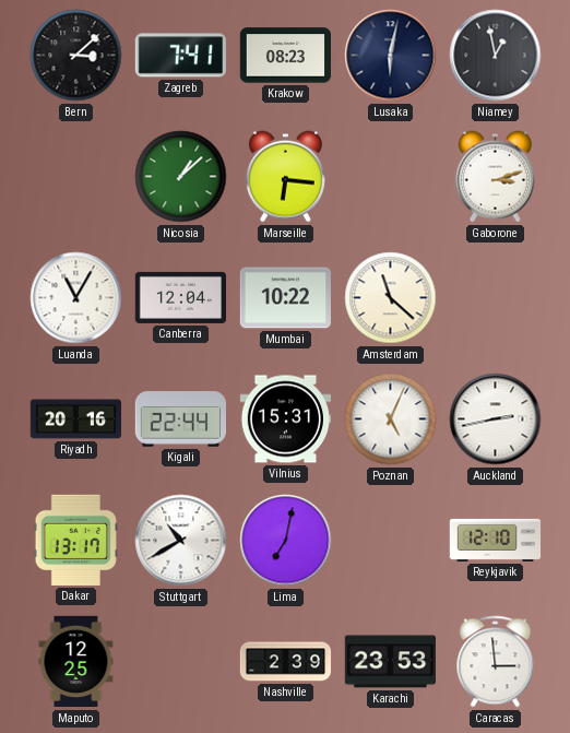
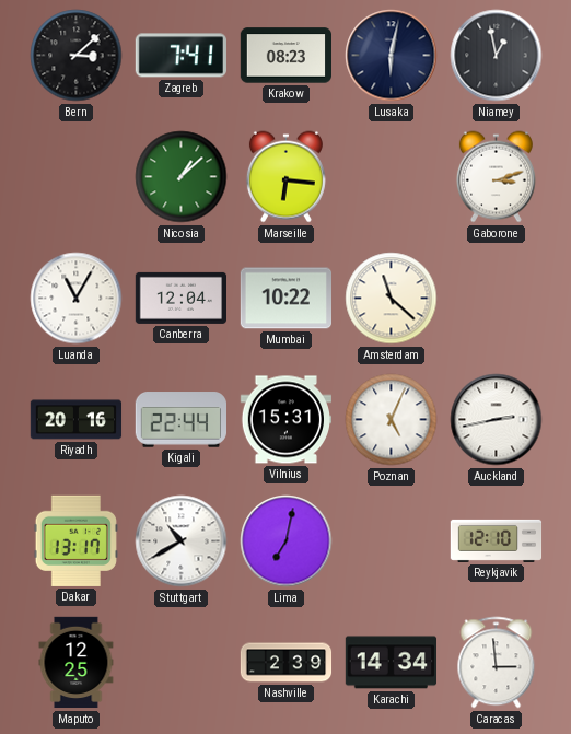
Karachi: 23:53 -> 14:34
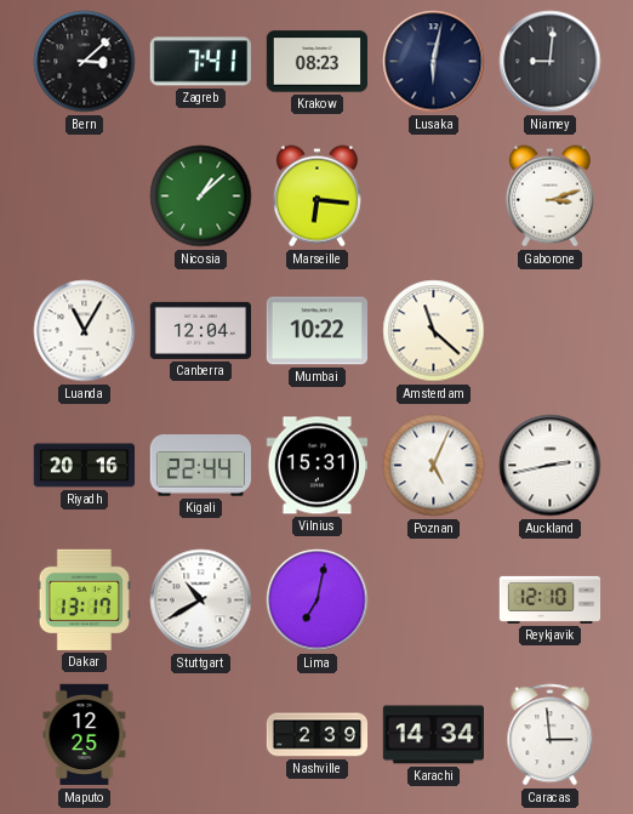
Niamey: 12:58 -> 9:01
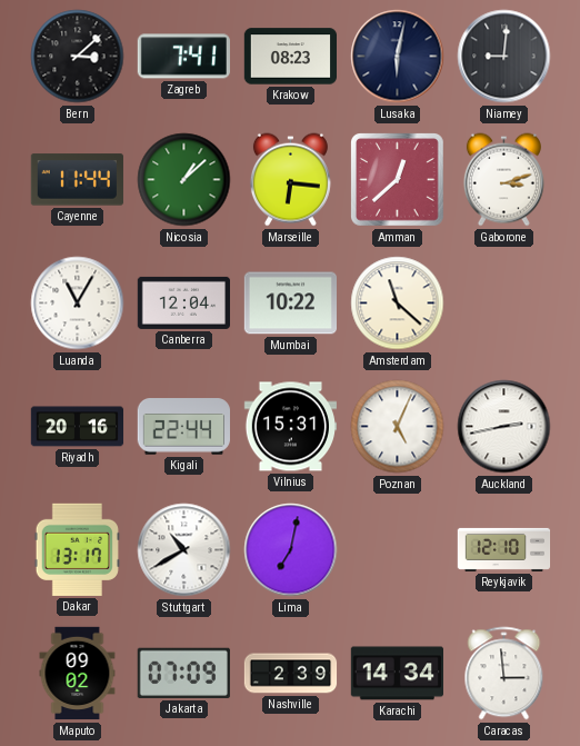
Cayenne: none -> 11:44
Amman: none -> 12:38
Maputo: 12:25 -> 09:02
Jakarta: none -> 07:09
